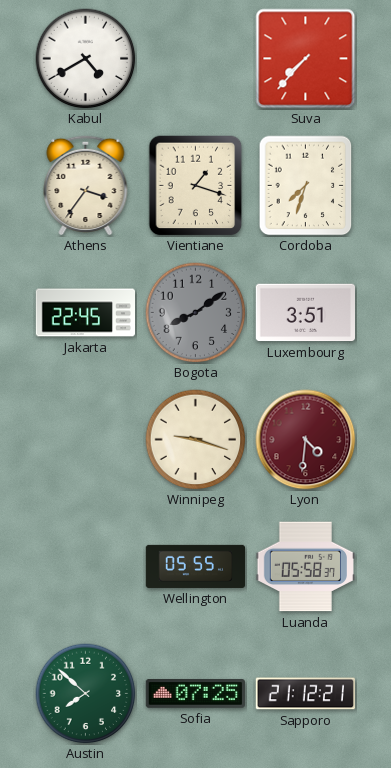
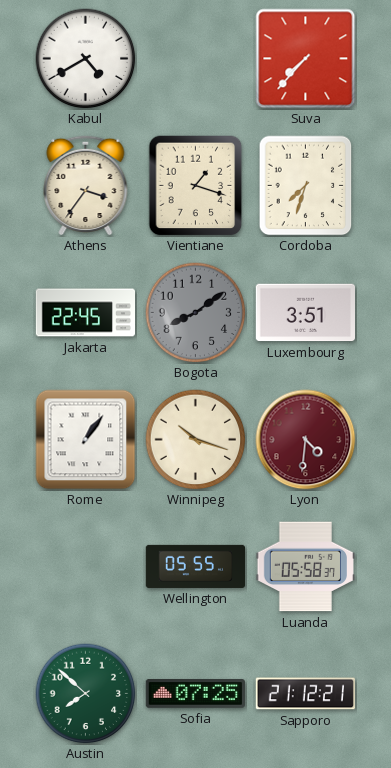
Rome: none -> 1:06
Winnipeg: 9:18 -> 10:18
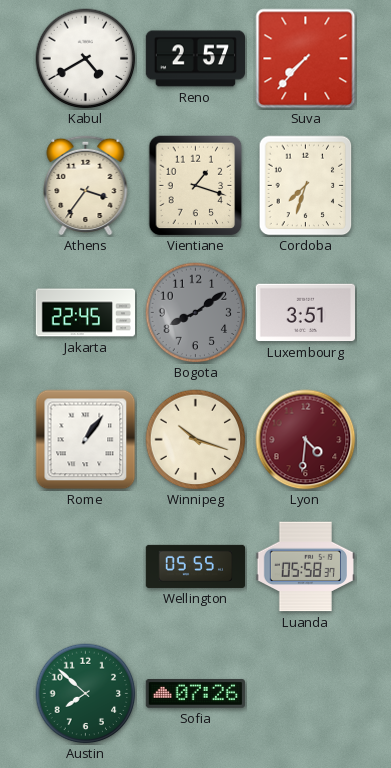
Reno: none -> 2:57
Sofia: 07:25 -> 07:26
Sapporo: 21:12 -> none
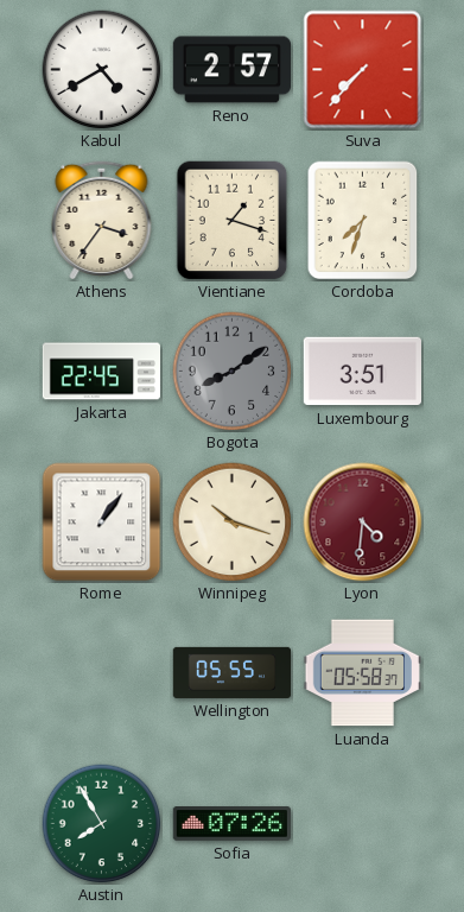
Austin: 7:52 -> 7:55
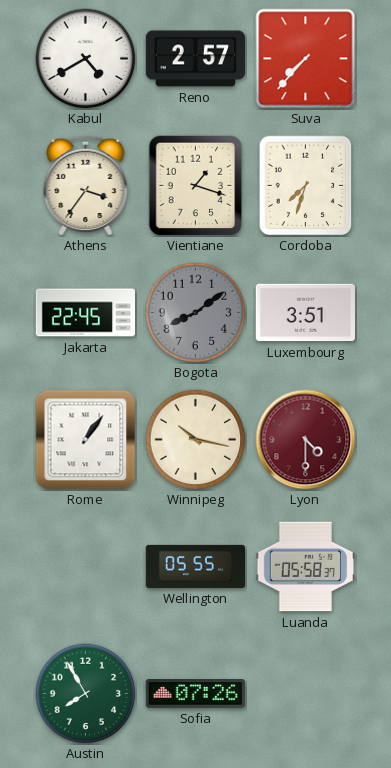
Winnipeg: 10:18 -> 10:17
Lyon: 4:31 -> 4:30
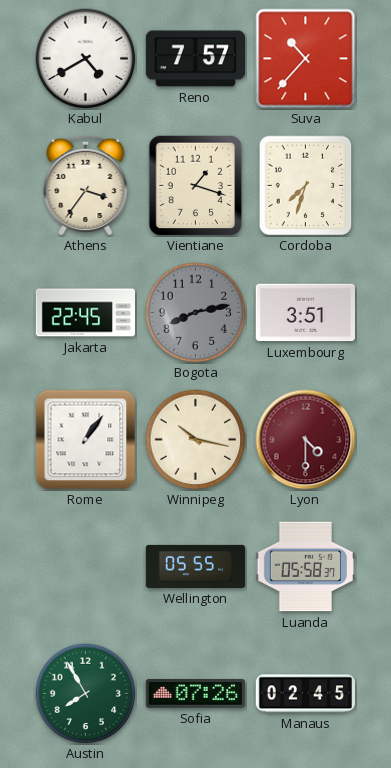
Reno: 2:57 -> 7:57
Suva: 7:37 -> 10:37
Bogota: 8:09 -> 8:13
Manaus: none -> 02:45
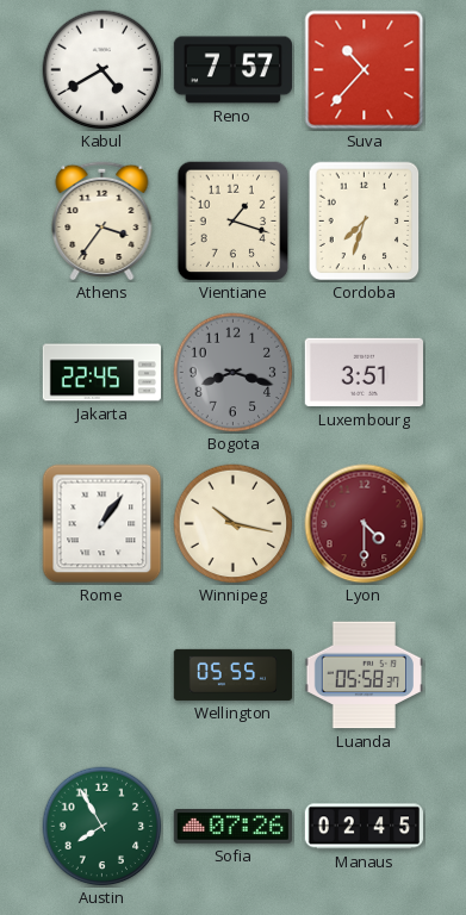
Bogota: 8:13 -> 8:18
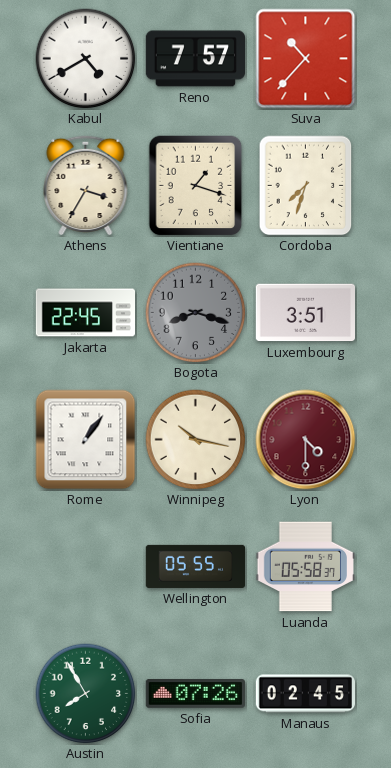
Athens: 3:36 -> 3:35
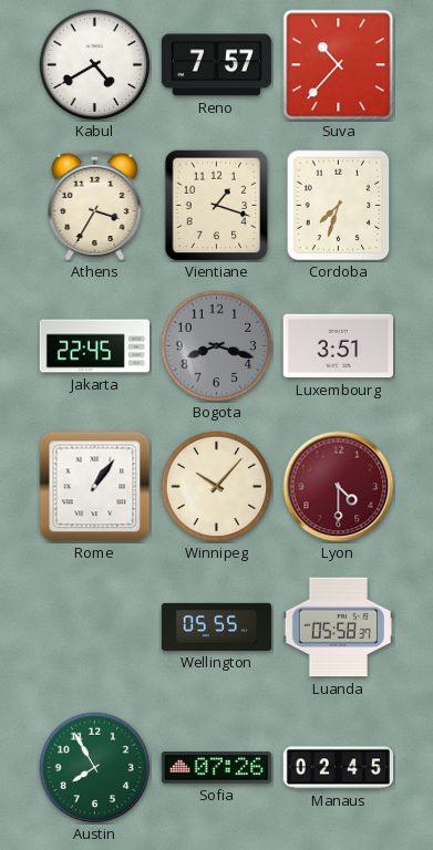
Winnipeg: 10:17 -> 10:07
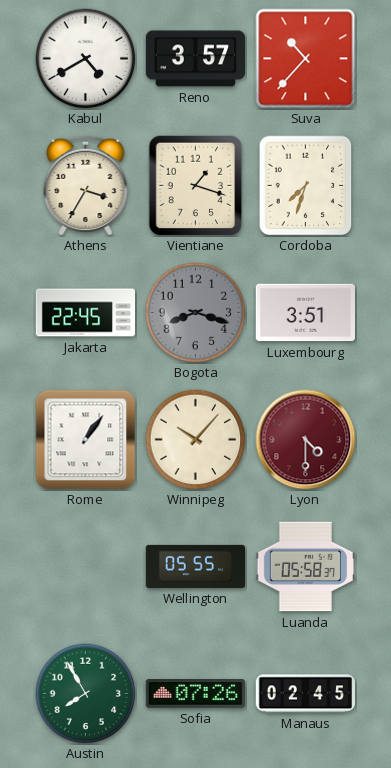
Reno: 7:57 -> 3:57
